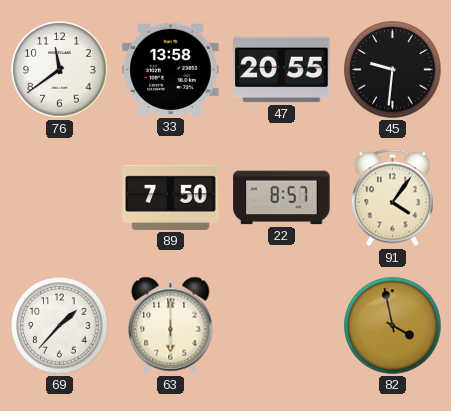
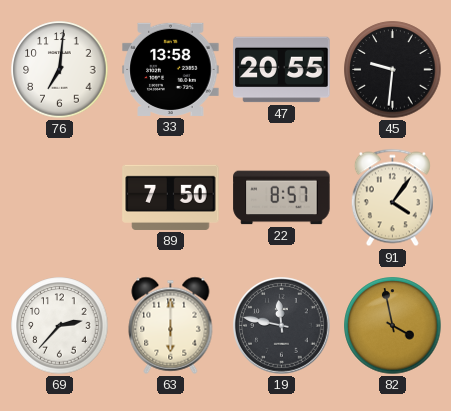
76: 11:39 -> 7:01
69: 1:37 -> 2:37
19: none -> 11:47
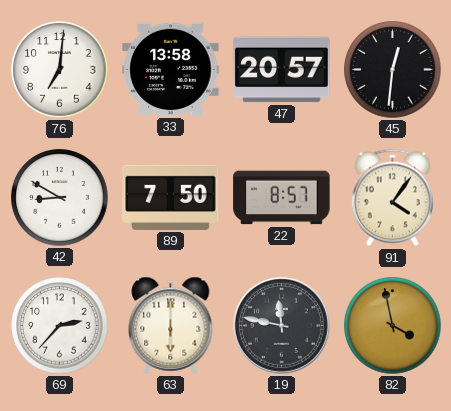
47: 20:55 -> 20:57
45: 9:31 -> 12:31
42: none -> 8:50
